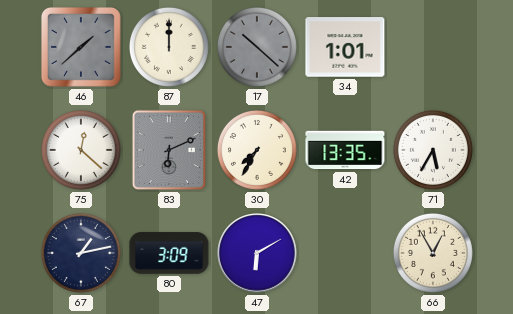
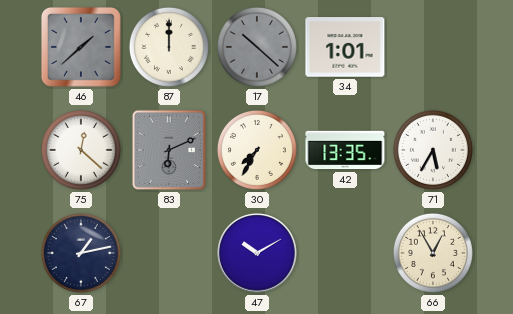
80: 3:09 -> none
47: 6:10 -> 10:10
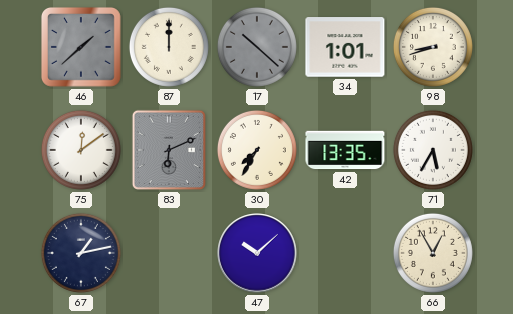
98: none -> 8:42
75: 12:22 -> 12:09
47: 10:10 -> 10:08
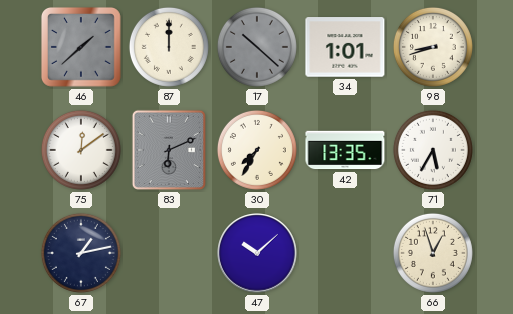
66: 12:55 -> 12:57
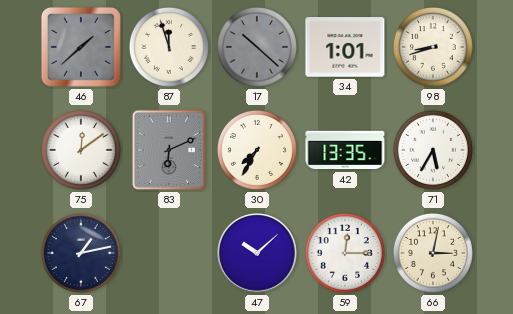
87: 12:00 -> 11:57
59: none -> 12:15
66: 12:57 -> 3:02
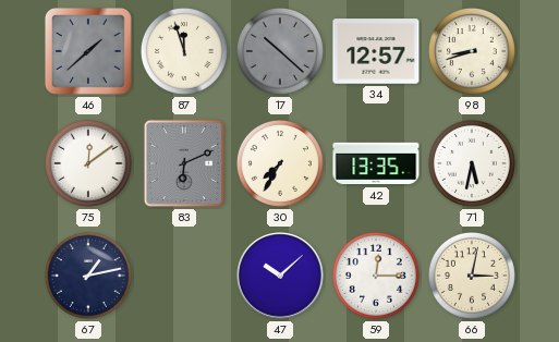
34: 1:01 -> 12:57
71: 5:35 -> 5:32
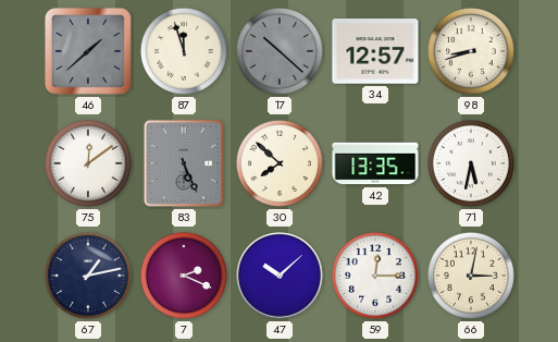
83: 6:11 -> 5:26
30: 7:35 -> 7:52
7: none -> 2:19
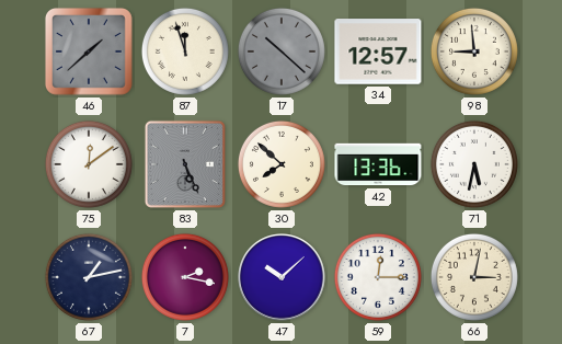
98: 8:42 -> 8:59
42: 13:35 -> 13:36
7: 2:19 -> 2:17
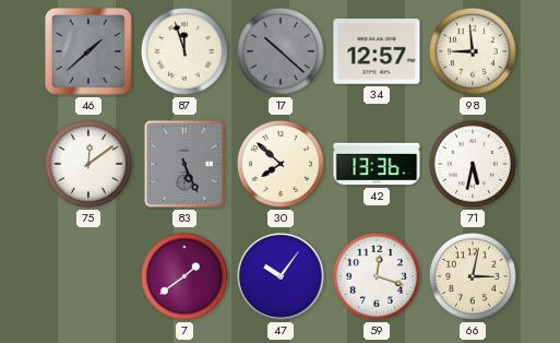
67: 1:13 -> none
7: 2:17 -> 1:39
47: 10:08 -> 10:06
59: 12:15 -> 12:18
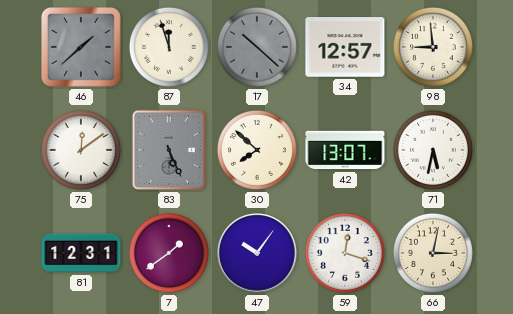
42: 13:36 -> 13:07
81: none -> 12:31
